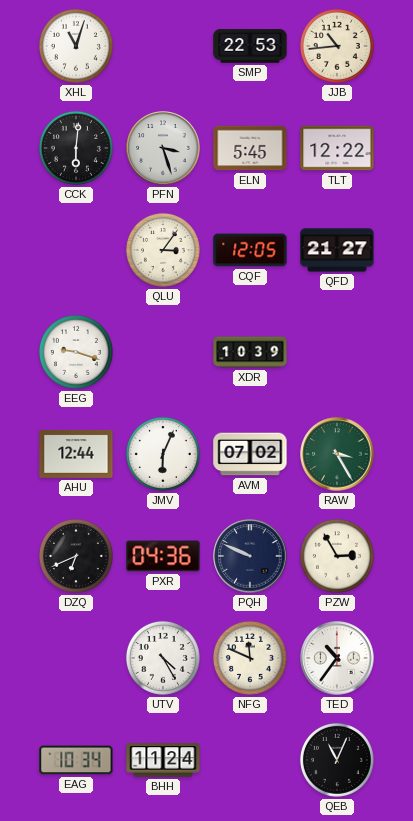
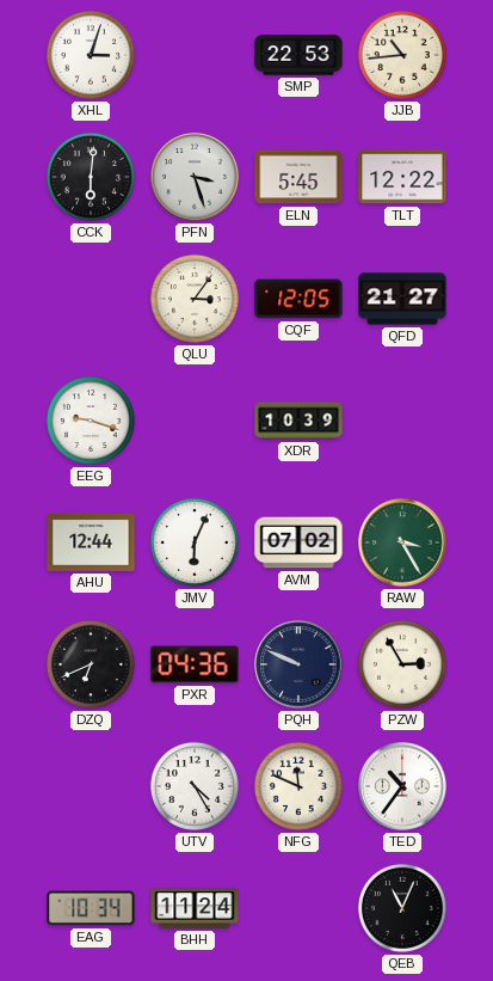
XHL: 11:03 -> 3:03
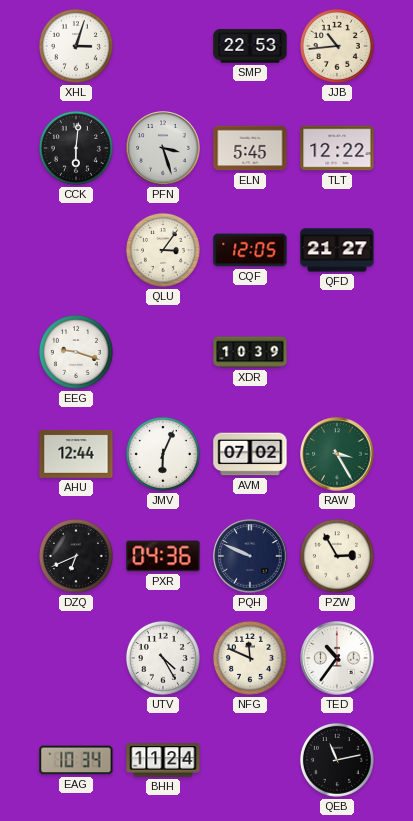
QEB: 11:04 -> 11:13
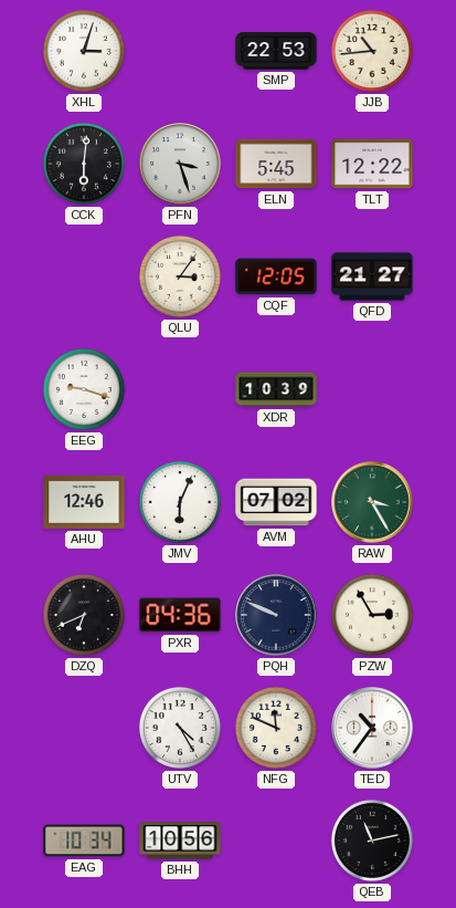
AHU: 12:44 -> 12:46
BHH: 11:24 -> 10:56
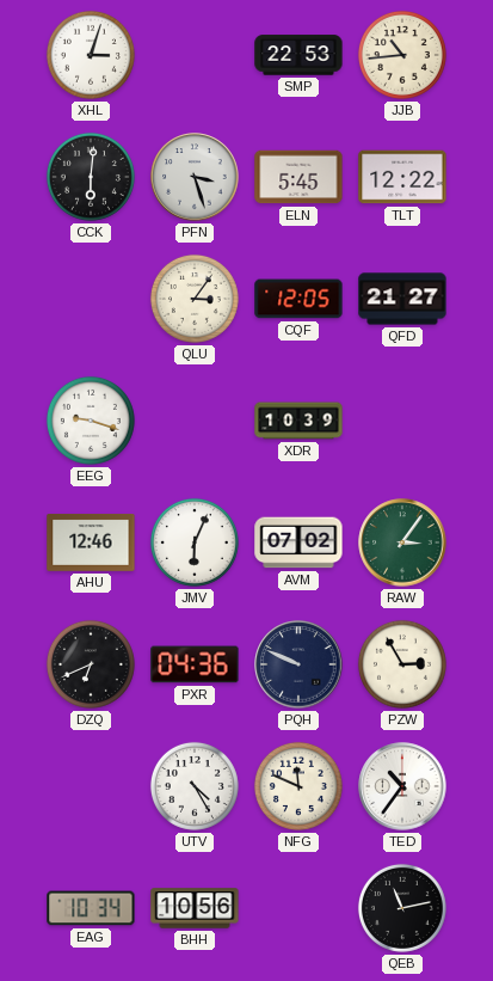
RAW: 3:25 -> 3:06
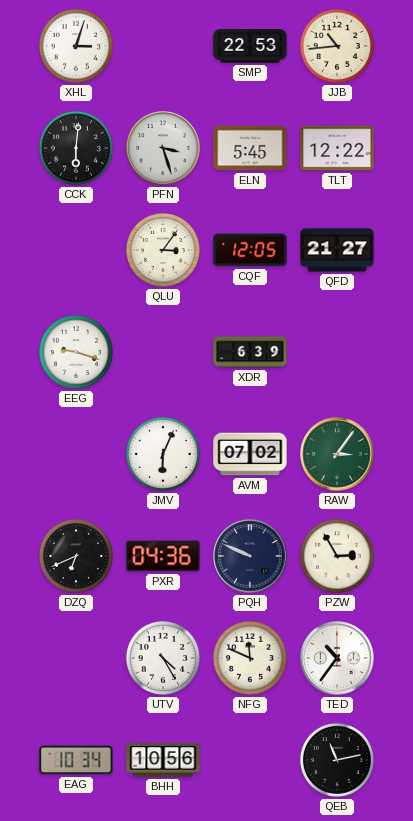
XDR: 10:39 -> 6:39
AHU: 12:46 -> none
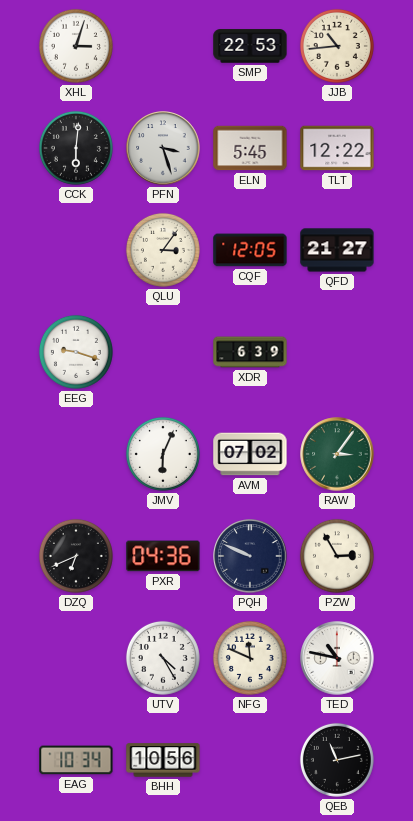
TED: 10:36 -> 10:47
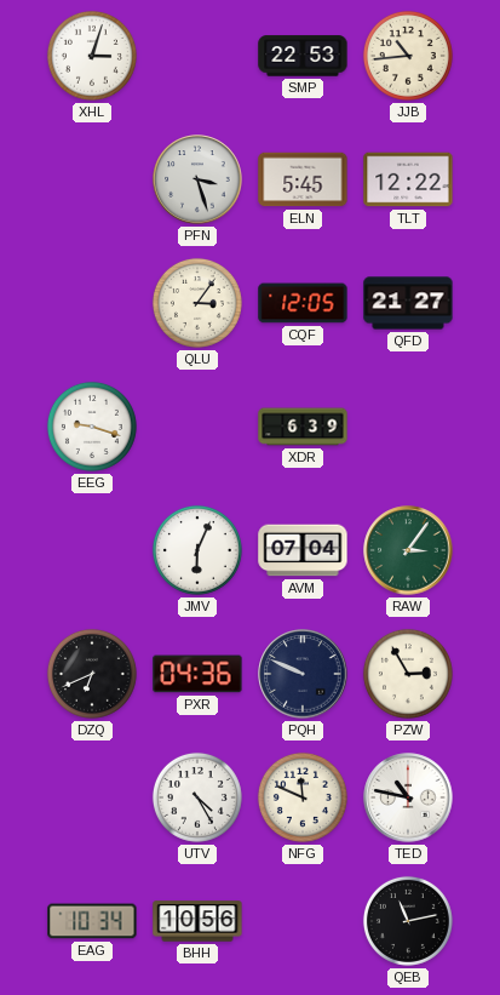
CCK: 6:01 -> none
AVM: 07:02 -> 07:04
